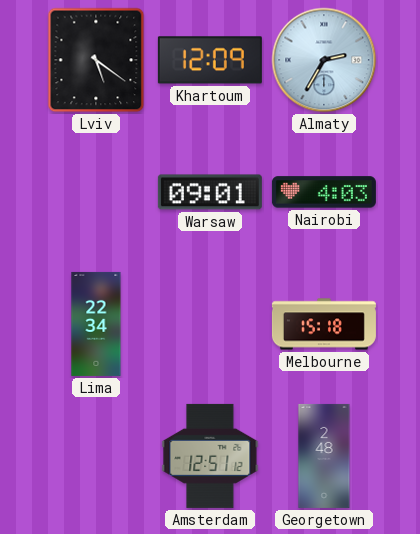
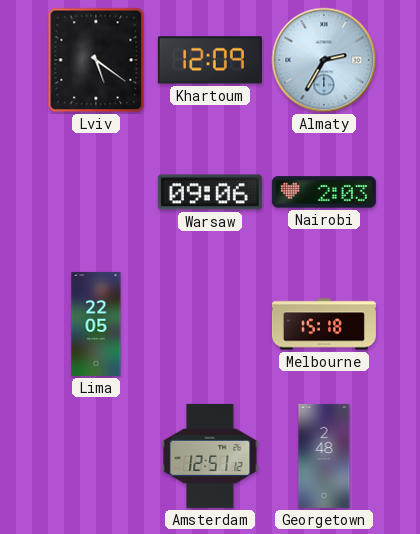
Warsaw: 09:01 -> 09:06
Nairobi: 4:03 -> 2:03
Lima: 22:34 -> 22:05
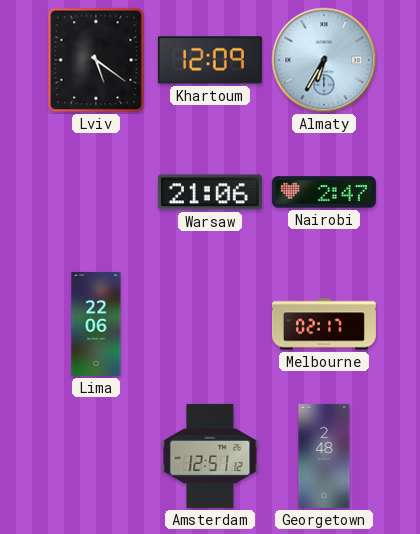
Almaty: 2:35 -> 6:35
Warsaw: 09:06 -> 21:06
Nairobi: 2:03 -> 2:47
Lima: 22:05 -> 22:06
Melbourne: 15:18 -> 02:17
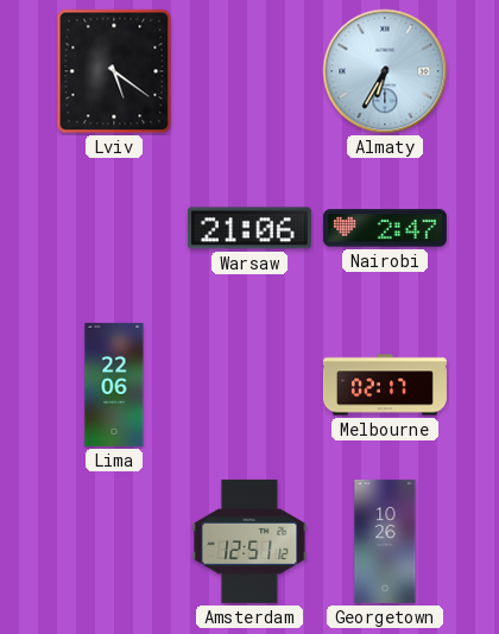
Khartoum: 12:09 -> none
Georgetown: 2:48 -> 10:26
